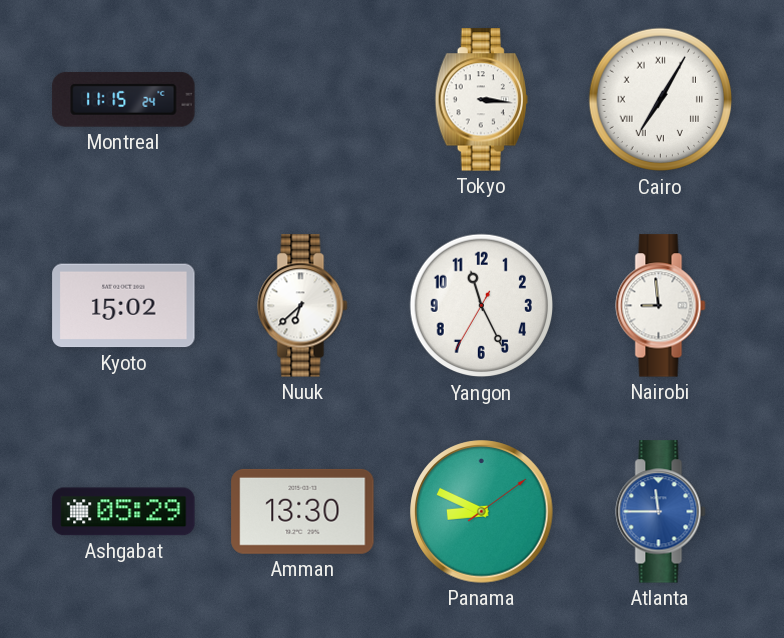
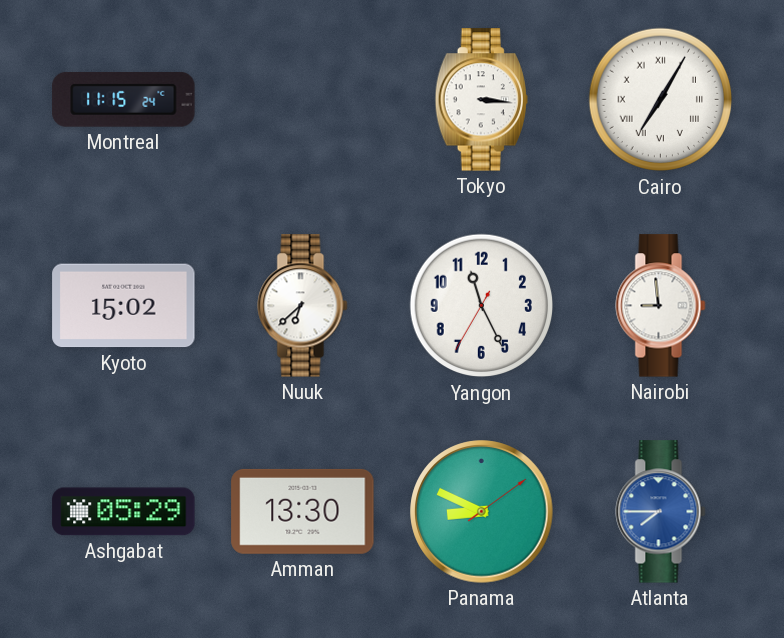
Atlanta: 11:45 -> 7:45
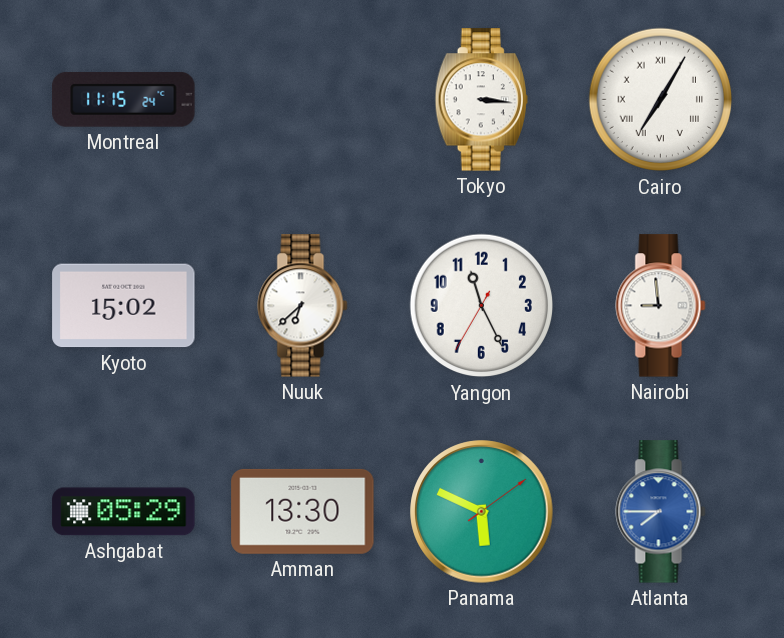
Panama: 8:49 -> 5:49
